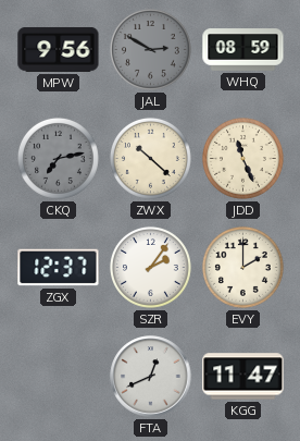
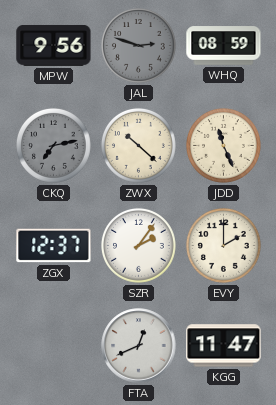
JAL: 2:50 -> 2:48
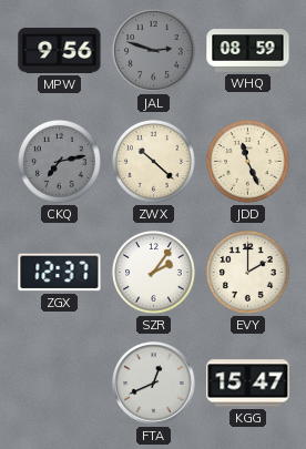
KGG: 11:47 -> 15:47
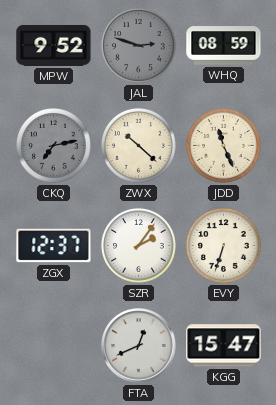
MPW: 9:56 -> 9:52
EVY: 2:00 -> 6:33
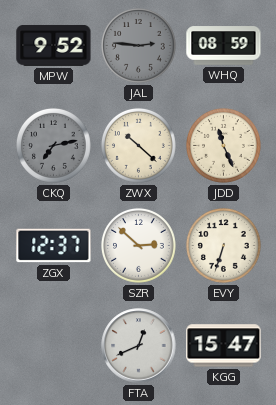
JAL: 2:48 -> 2:46
SZR: 2:06 -> 2:52
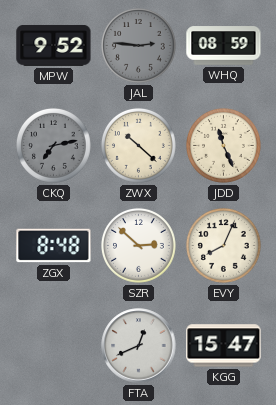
ZGX: 12:37 -> 8:48
EVY: 6:33 -> 8:04
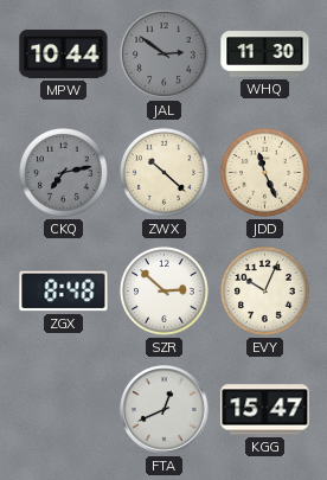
MPW: 9:52 -> 10:44
JAL: 2:46 -> 2:51
WHQ: 08:59 -> 11:30
EVY: 8:04 -> 10:04
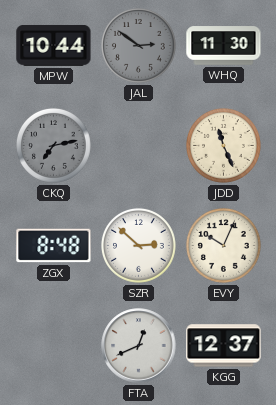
ZWX: 10:22 -> none
KGG: 15:47 -> 12:37
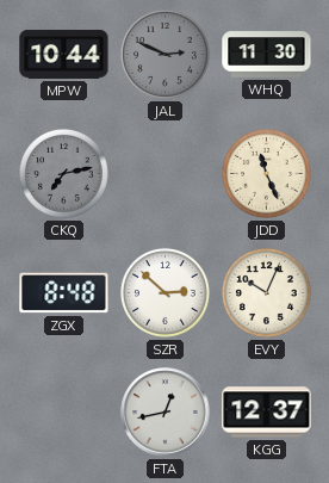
JAL: 2:51 -> 2:49
FTA: 12:41 -> 12:43
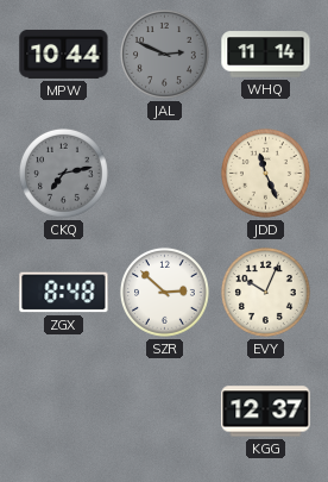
WHQ: 11:30 -> 11:14
FTA: 12:43 -> none
